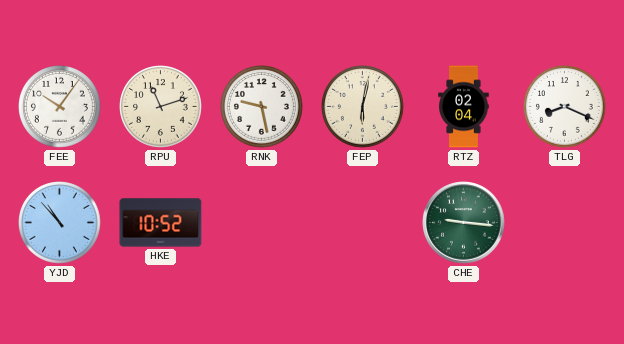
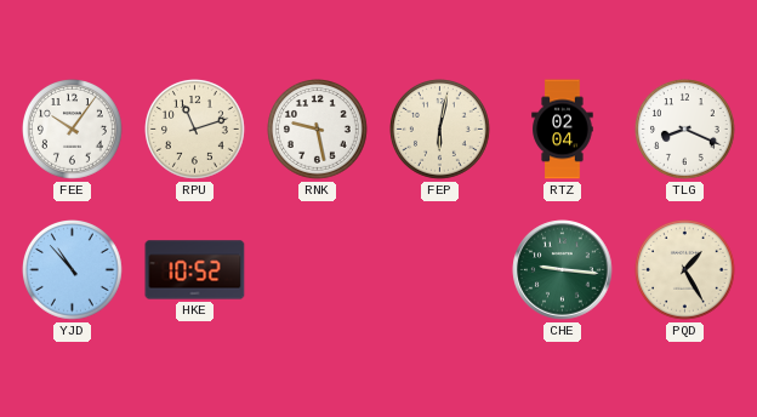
PQD: none -> 1:25
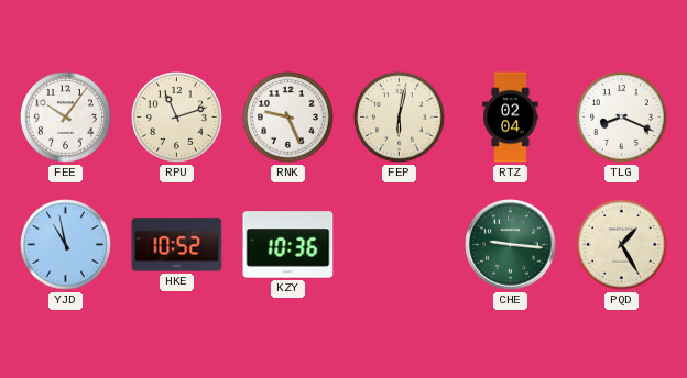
RNK: 9:28 -> 9:26
YJD: 10:53 -> 10:58
KZY: none -> 10:36
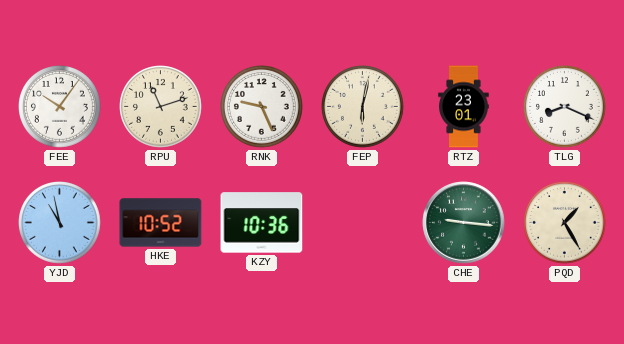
RTZ: 02:04 -> 23:01
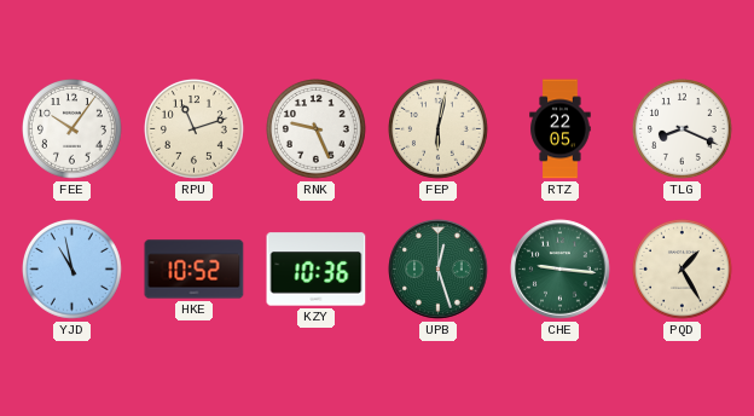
RTZ: 23:01 -> 22:05
UPB: none -> 12:27
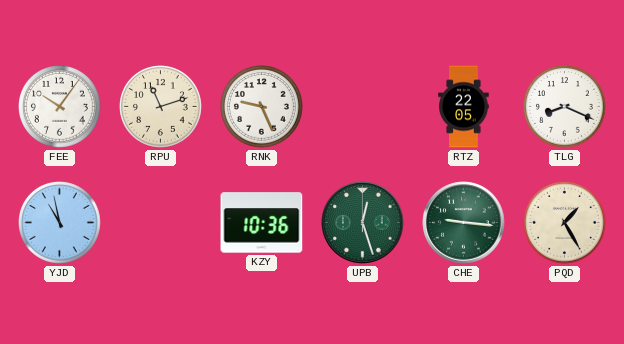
FEP: 6:02 -> none
HKE: 10:52 -> none
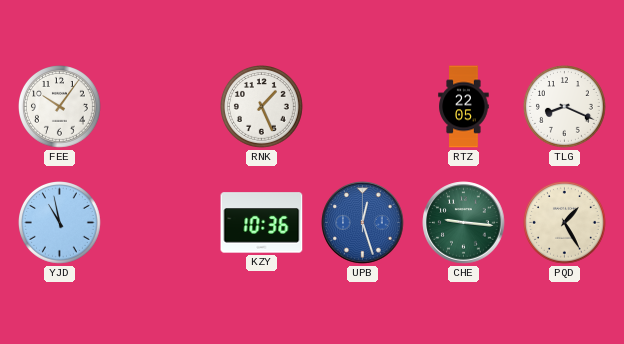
RPU: 11:12 -> none
RNK: 9:26 -> 1:26
UPB dial: green -> blue
